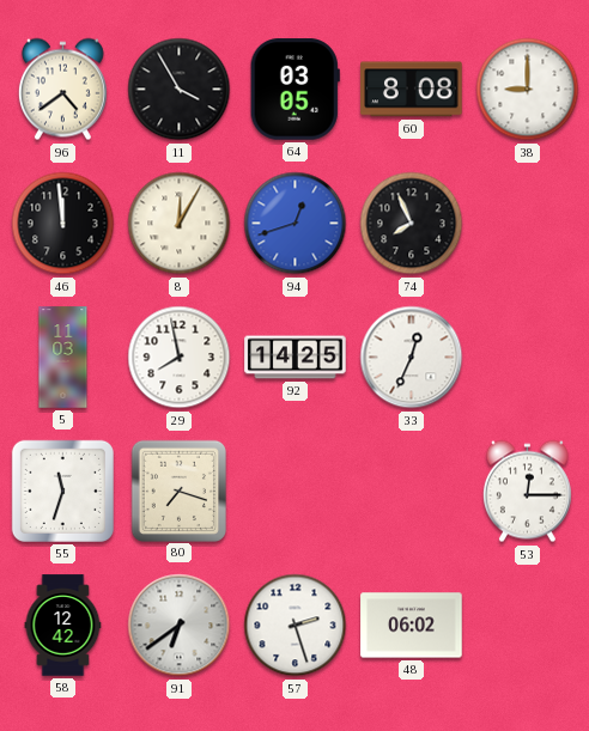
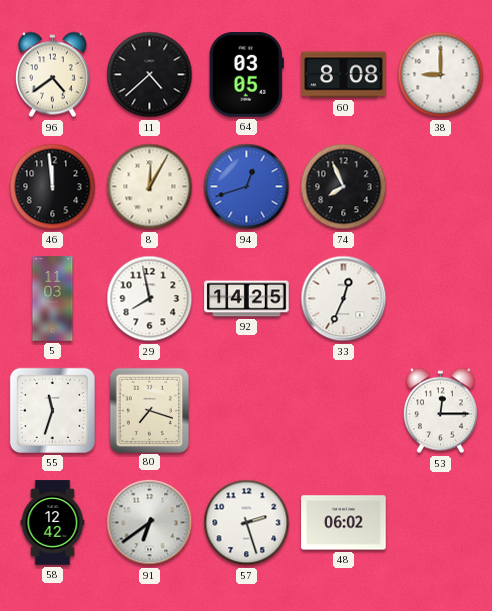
11: 3:55 -> 4:38
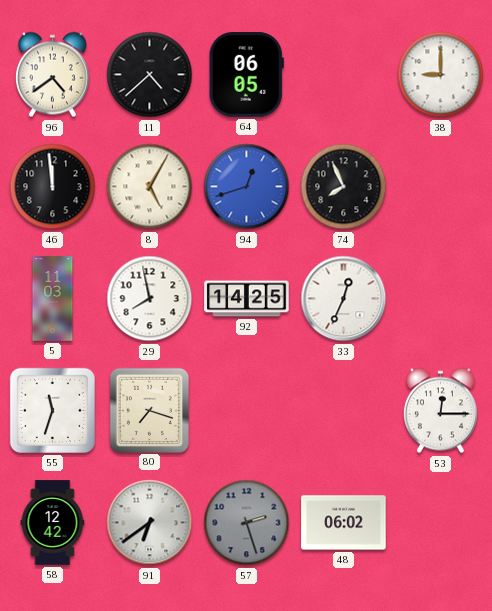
64: 03:05 -> 06:05
60: 8:08 -> none
8: 12:05 -> 5:05
57 dial: white -> grey
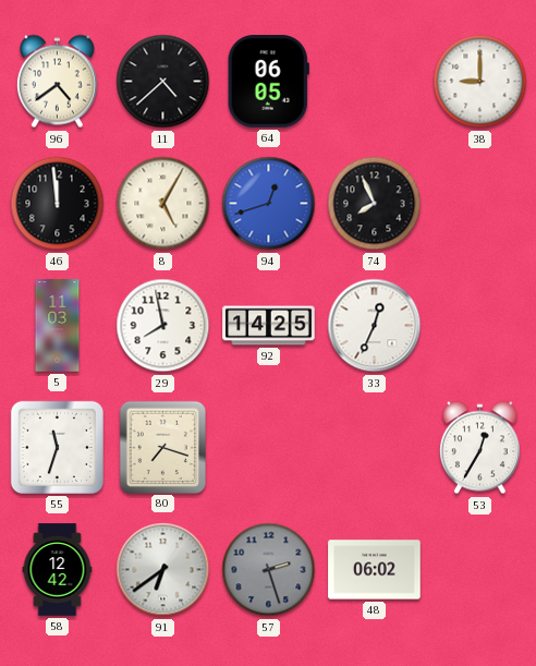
53: 12:15 -> 12:35
